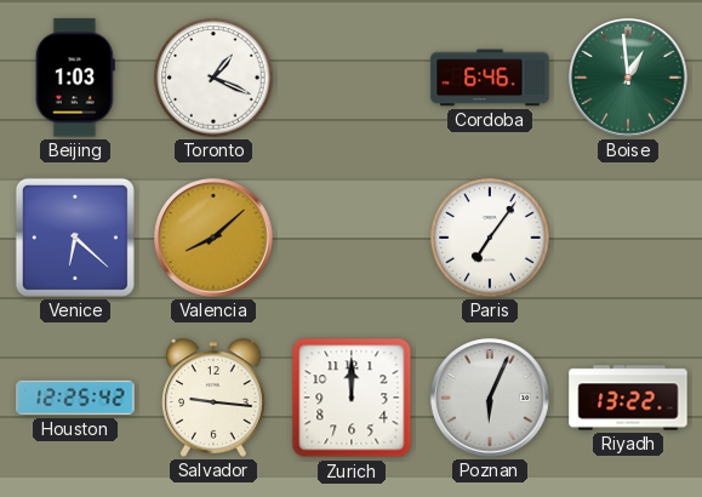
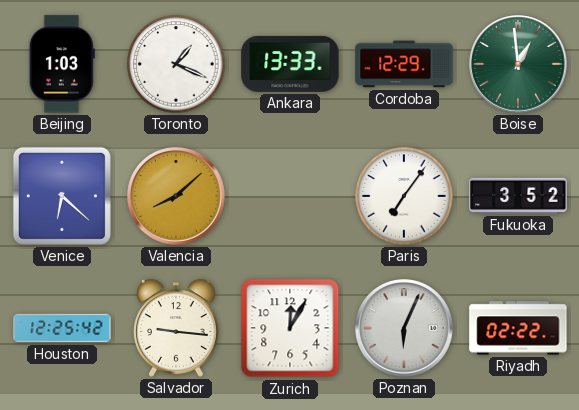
Ankara: none -> 13:33
Cordoba: 6:46 -> 12:29
Fukuoka: none -> 3:52
Zurich: 12:00 -> 12:05
Riyadh: 13:22 -> 02:22
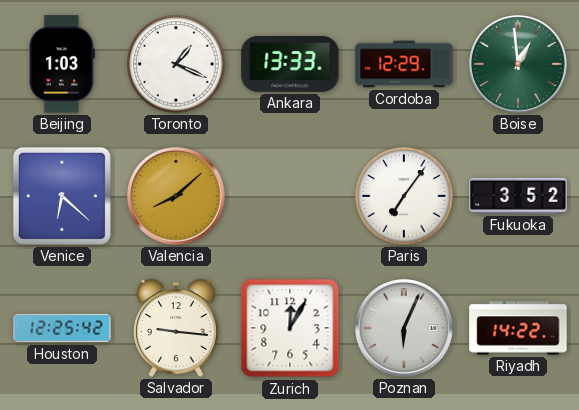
Riyadh: 02:22 -> 14:22
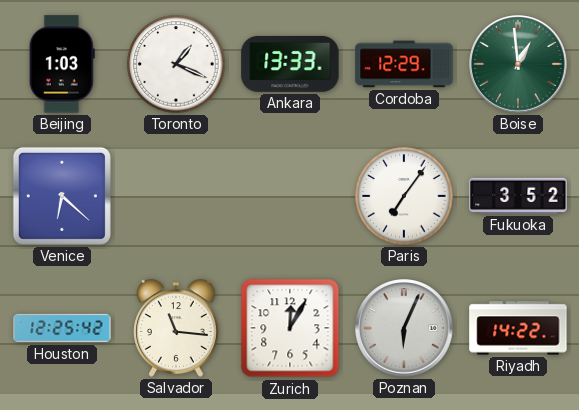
Valencia: 8:08 -> none
Salvador: 9:16 -> 11:16
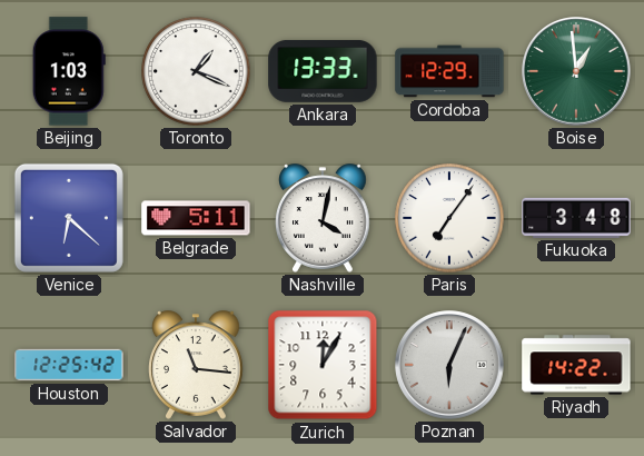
Belgrade: none -> 5:11
Nashville: none -> 4:02
Fukuoka: 3:52 -> 3:48
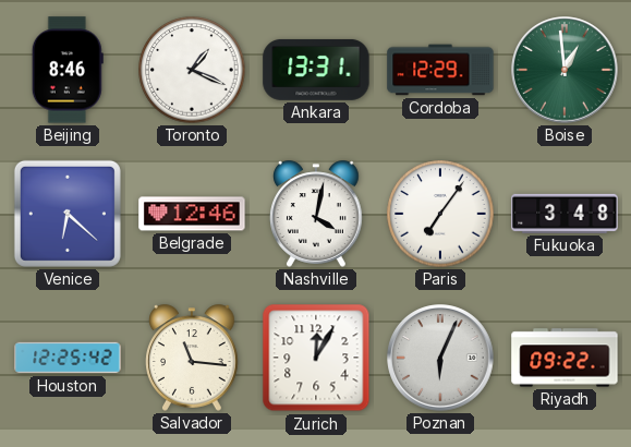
Beijing: 1:03 -> 8:46
Ankara: 13:33 -> 13:31
Belgrade: 5:11 -> 12:46
Riyadh: 14:22 -> 09:22
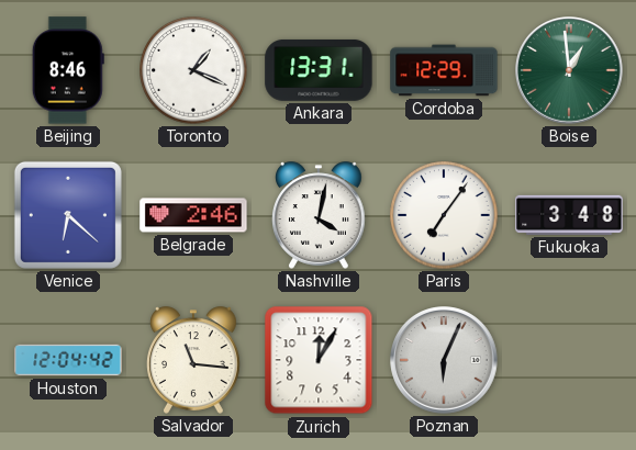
Belgrade: 12:46 -> 2:46
Houston: 12:25 -> 12:04
Riyadh: 09:22 -> none
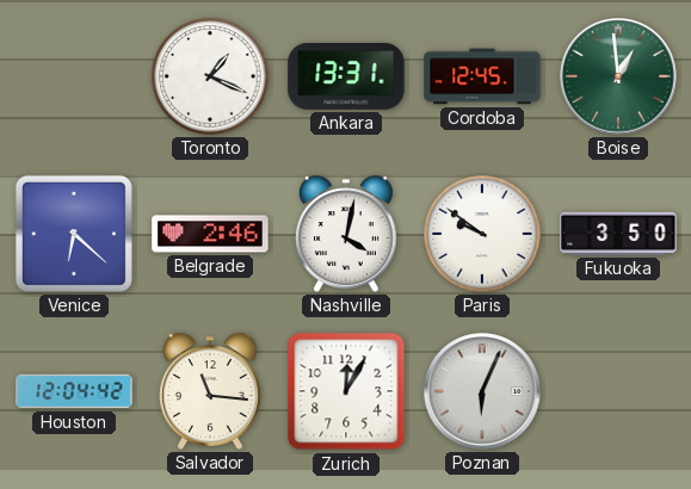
Beijing: 8:46 -> none
Cordoba: 12:29 -> 12:45
Paris: 7:06 -> 9:51
Fukuoka: 3:48 -> 3:50
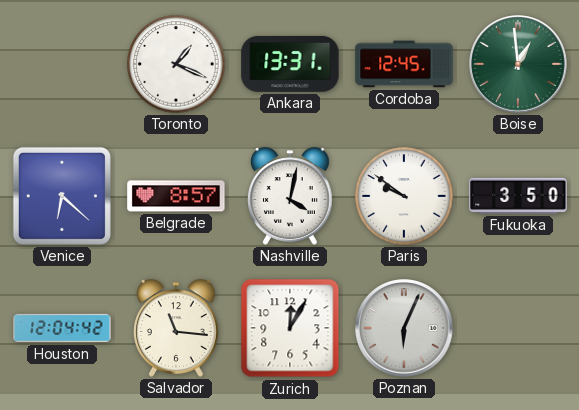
Belgrade: 2:46 -> 8:57
